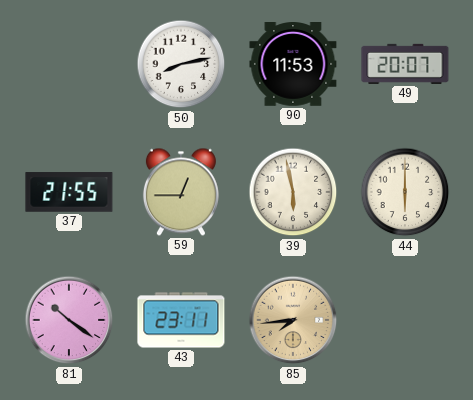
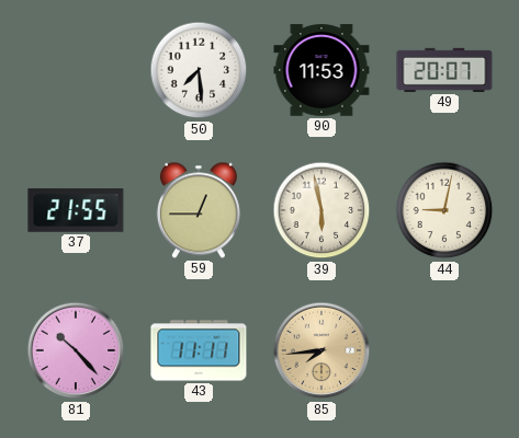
50: 8:13 -> 7:29
44: 6:00 -> 9:02
81: 10:21 -> 10:23
43: 23:11 -> 11:11
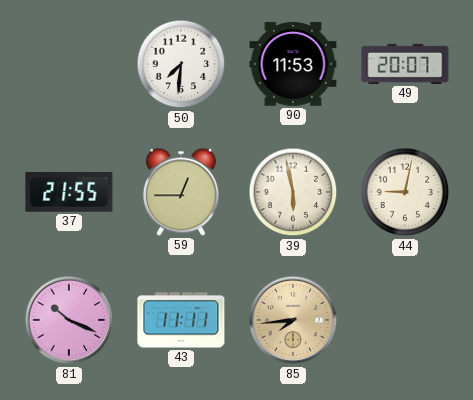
50: 7:29 -> 7:31
81: 10:23 -> 10:19
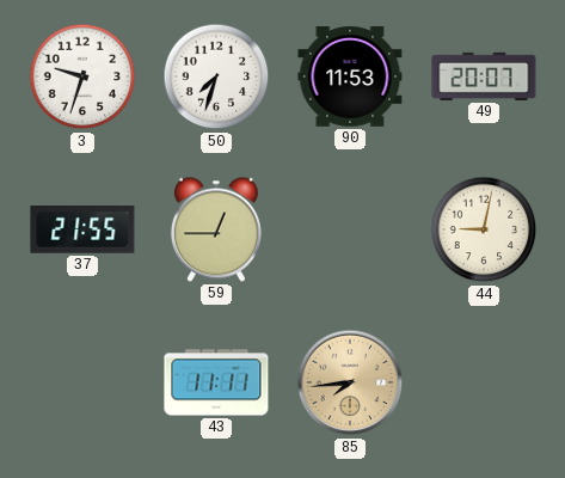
3: none -> 9:33
50: 7:31 -> 7:33
39: 5:58 -> none
81: 10:19 -> none
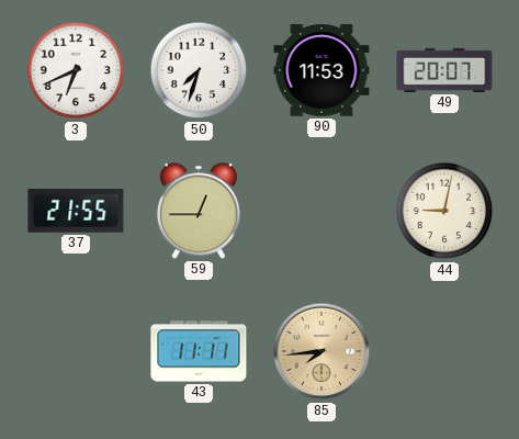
3: 9:33 -> 6:41
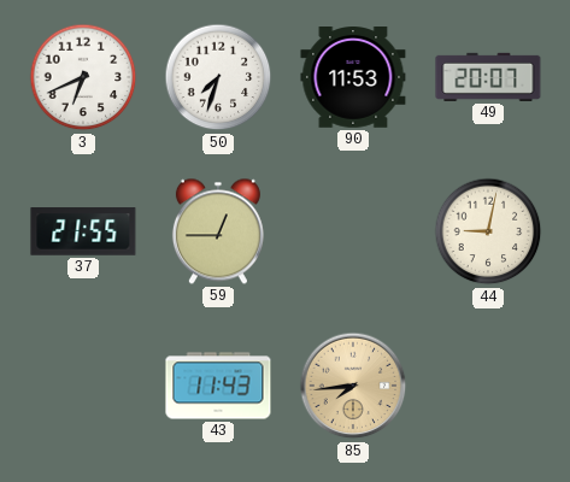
43: 11:11 -> 11:43
